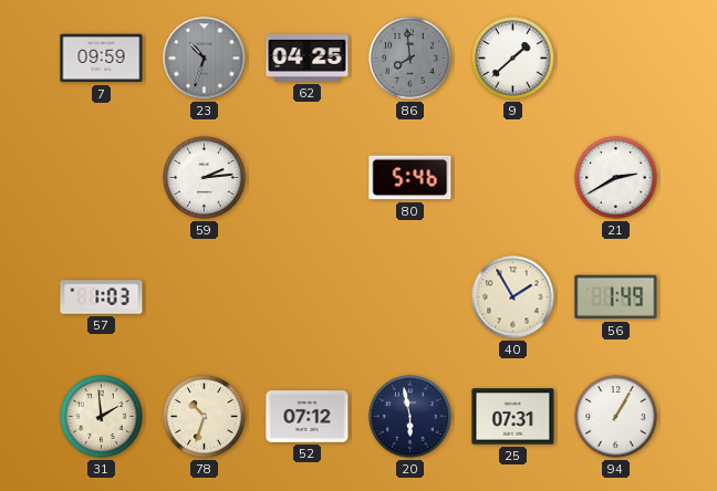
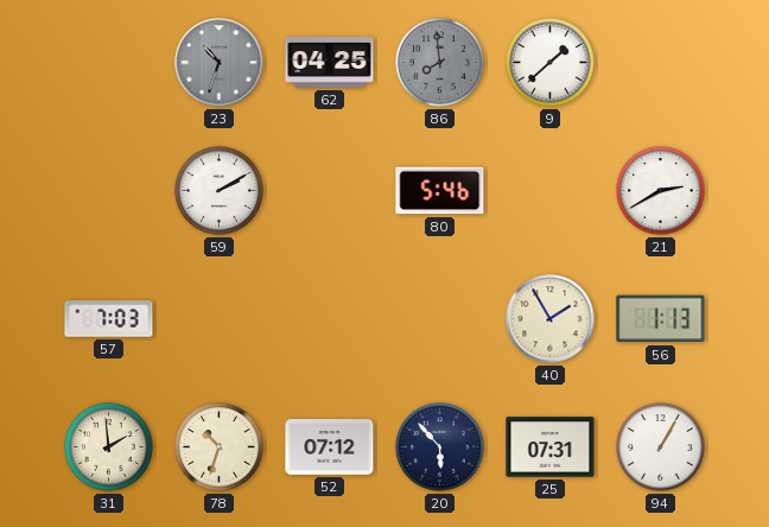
7: 09:59 -> none
59: 2:14 -> 2:10
57: 1:03 -> 7:03
56: 1:49 -> 1:13
20: 5:58 -> 5:53
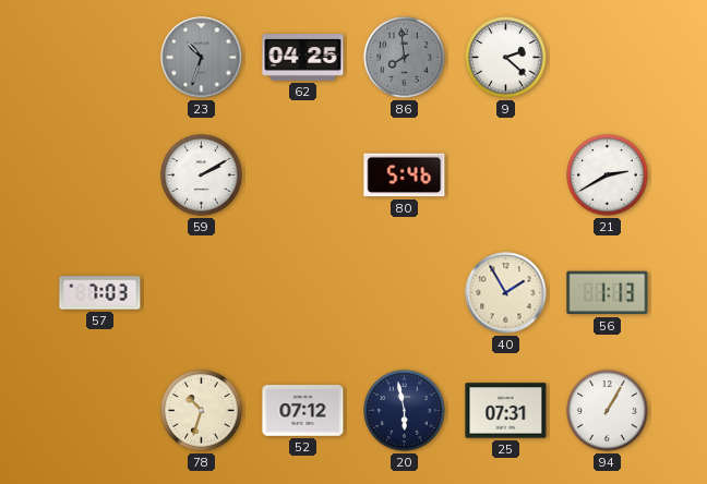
9: 1:38 -> 2:22
31: 1:59 -> none
20: 5:53 -> 5:58
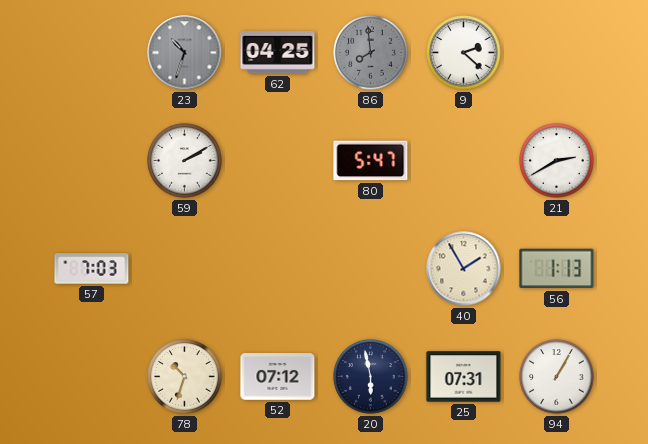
80: 5:46 -> 5:47
